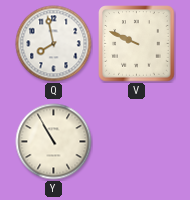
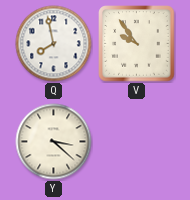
V: 9:49 -> 9:54
Y: 10:55 -> 3:22
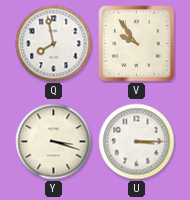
Y: 3:22 -> 3:18
U: none -> 3:15
